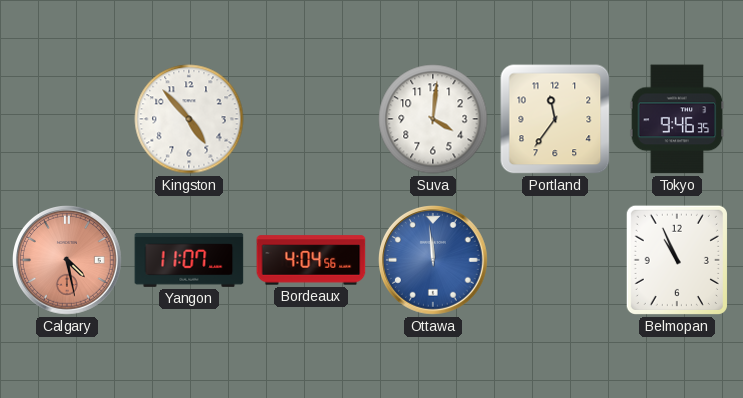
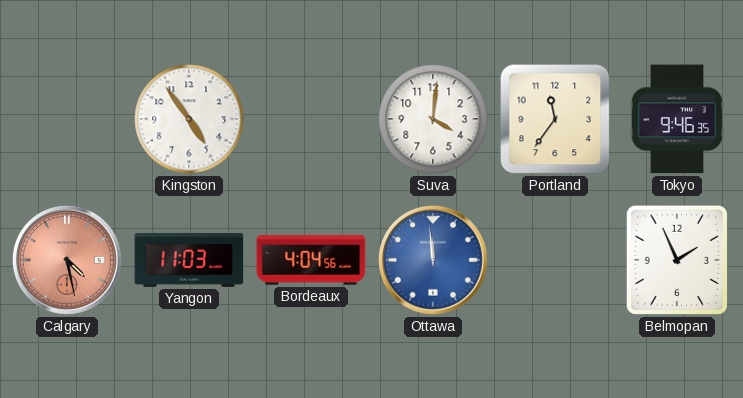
Kingston: 4:53 -> 4:54
Yangon: 11:07 -> 11:03
Belmopan: 10:56 -> 1:56
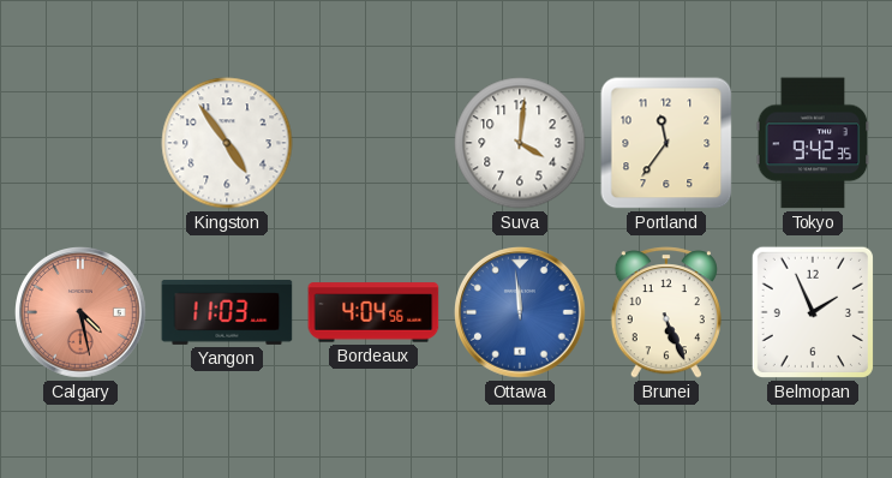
Tokyo: 9:46 -> 9:42
Brunei: none -> 5:26
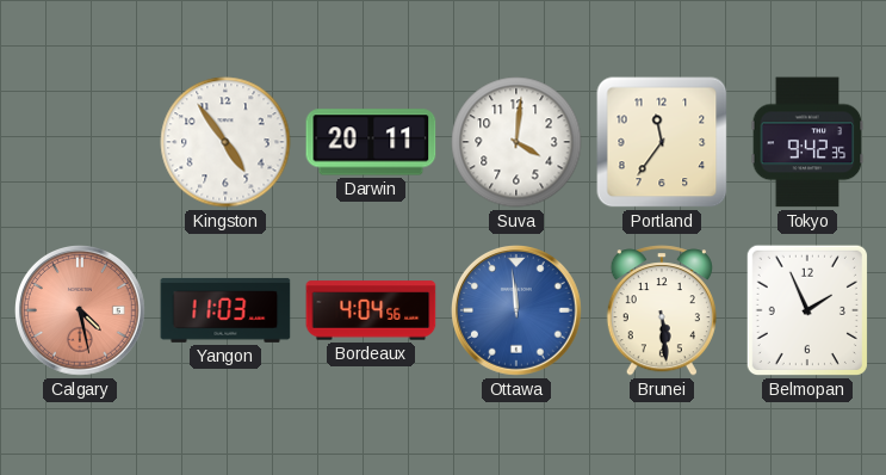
Darwin: none -> 20:11
Brunei: 5:26 -> 5:29
